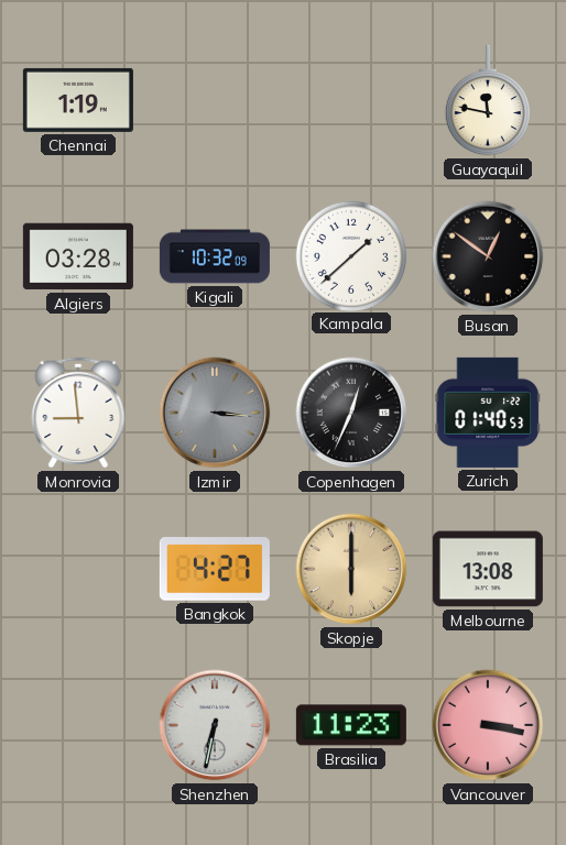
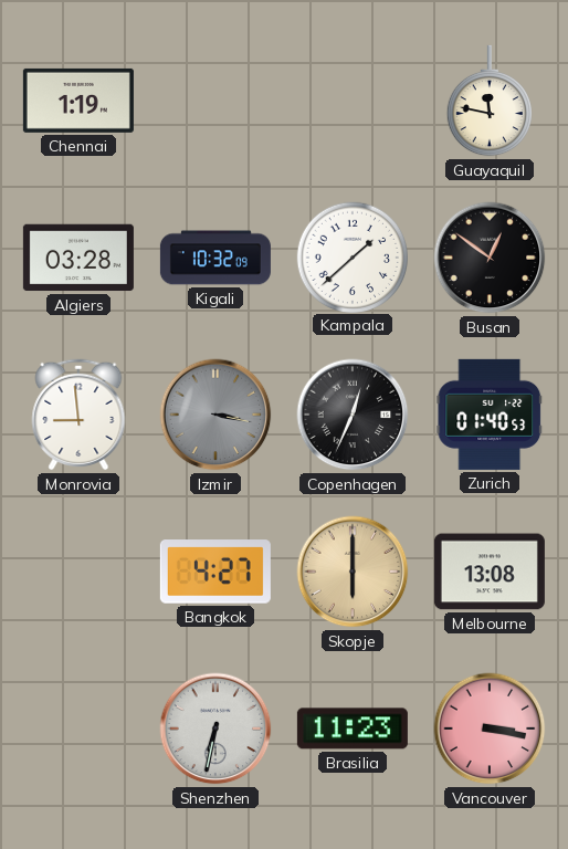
Izmir: 3:16 -> 3:17
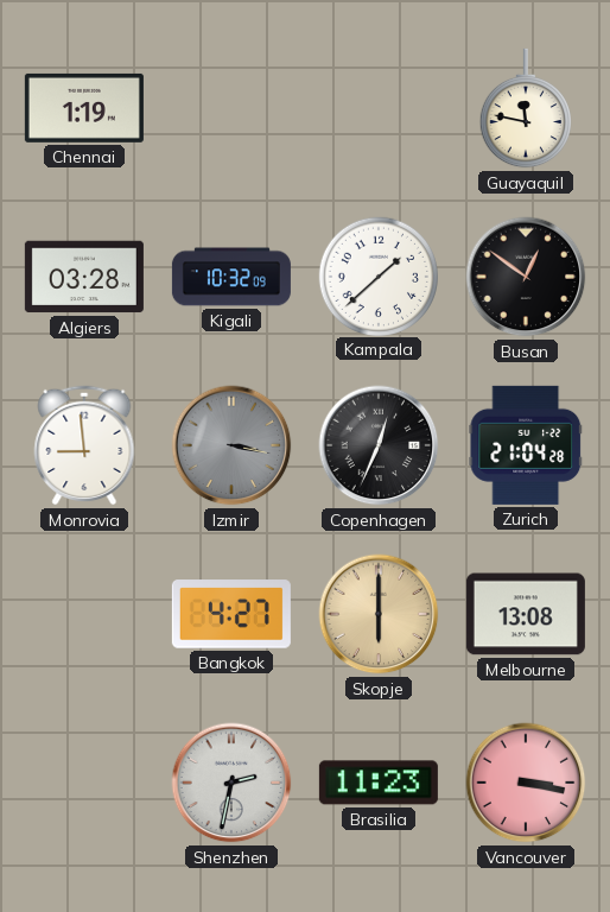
Zurich: 01:40 -> 21:04
Shenzhen: 6:32 -> 2:32
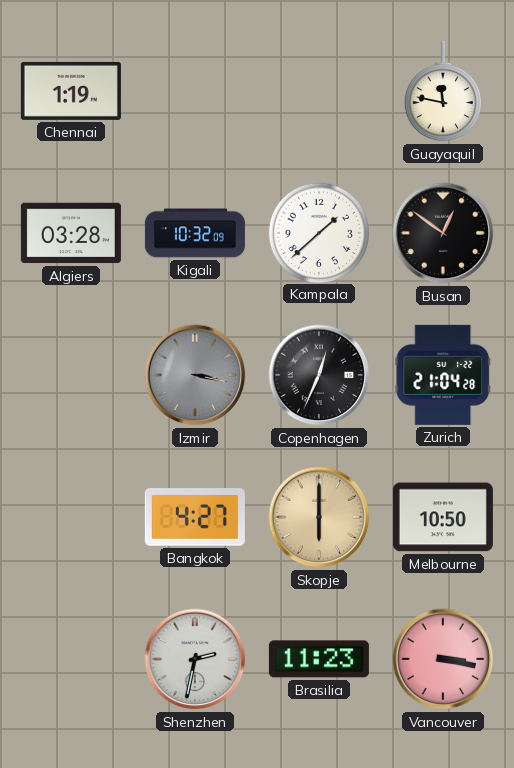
Monrovia: 8:59 -> none
Melbourne: 13:08 -> 10:50
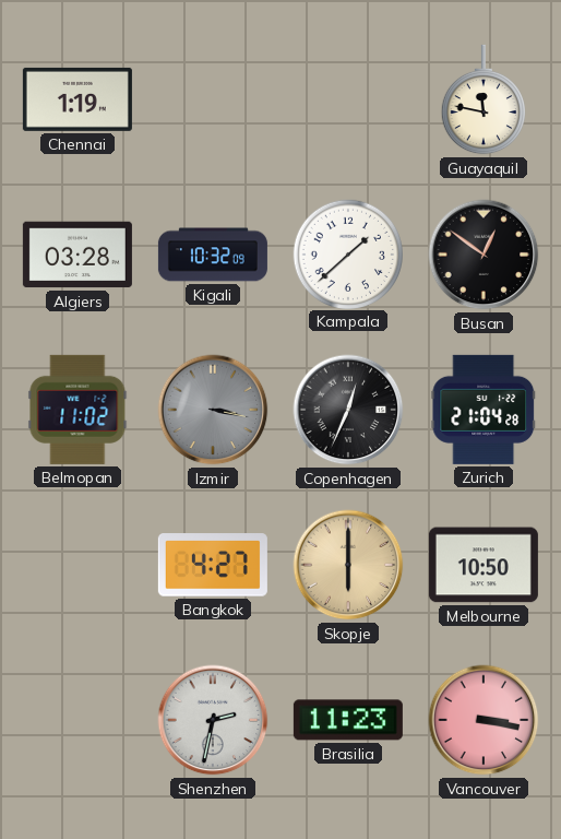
Belmopan: none -> 11:02
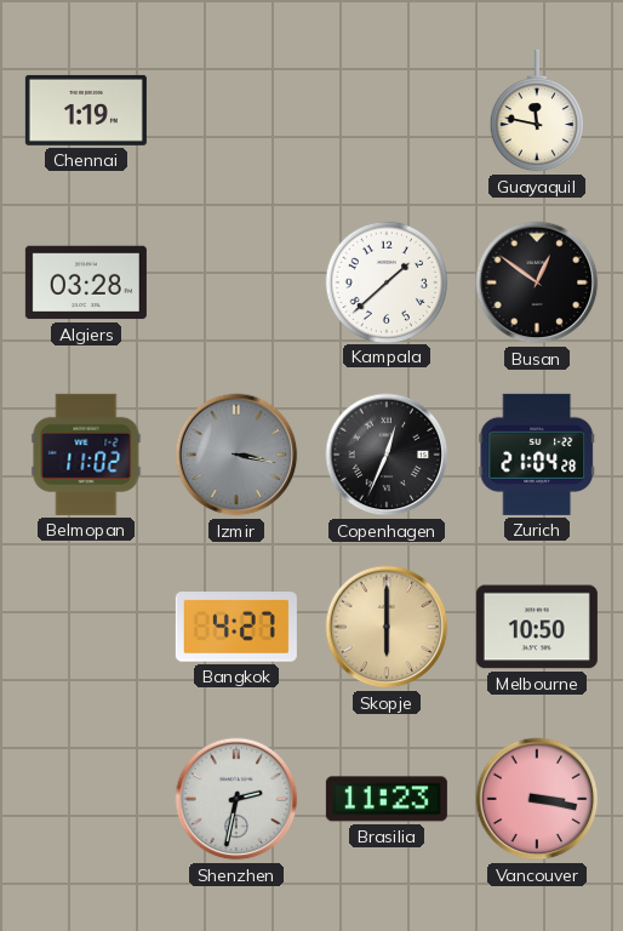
Kigali: 10:32 -> none
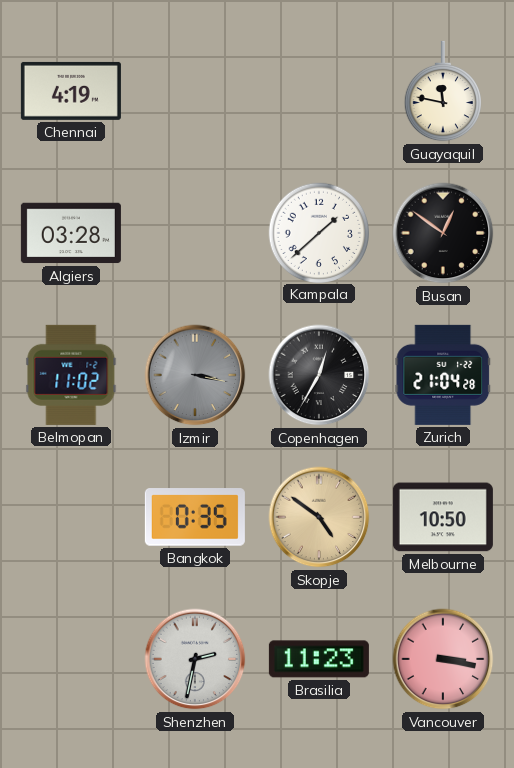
Chennai: 1:19 -> 4:19
Copenhagen: 12:34 -> 12:35
Bangkok: 4:27 -> 0:35
Skopje: 6:00 -> 4:51
